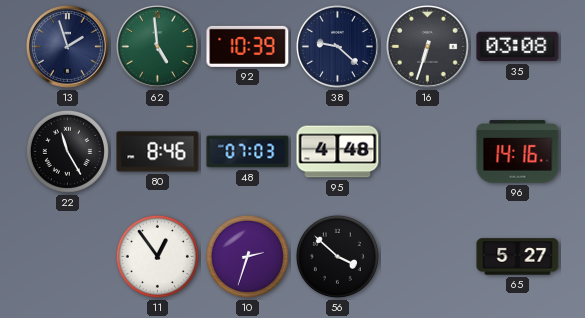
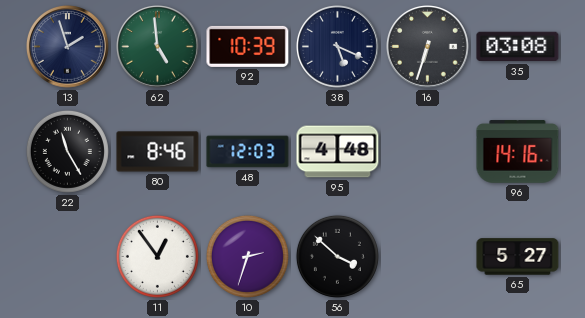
38: 9:22 -> 5:19
48: 07:03 -> 12:03
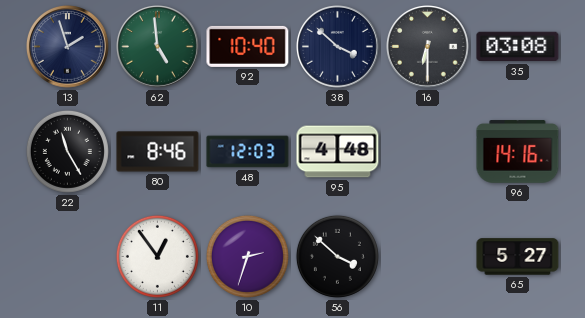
92: 10:39 -> 10:40
38: 5:19 -> 3:52
16: 6:33 -> 6:30
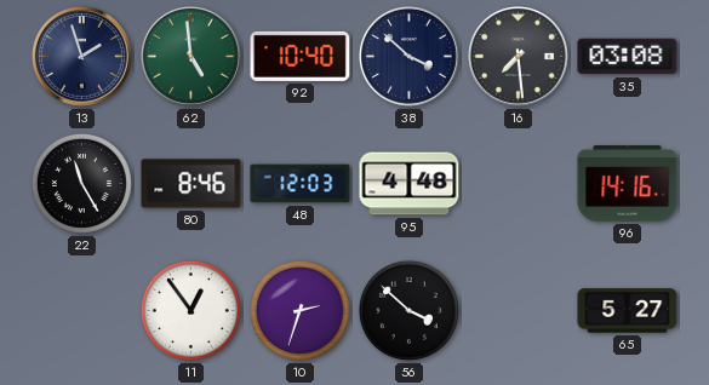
16: 6:30 -> 7:29
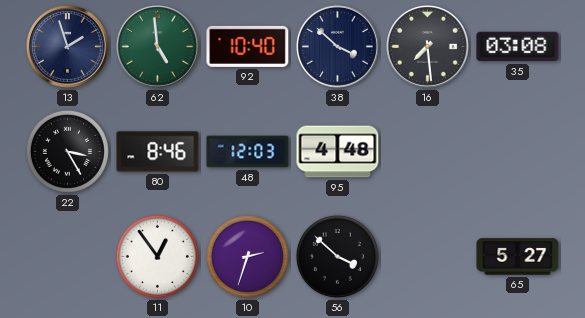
22: 11:25 -> 3:25
96: 14:16 -> none
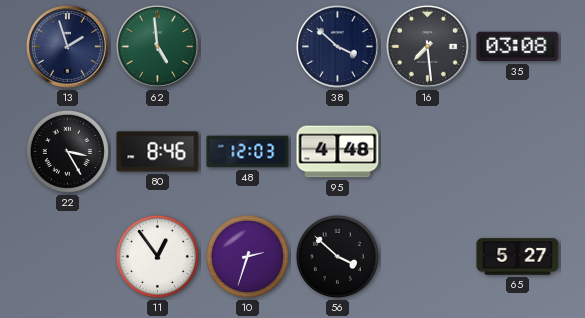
92: 10:40 -> none
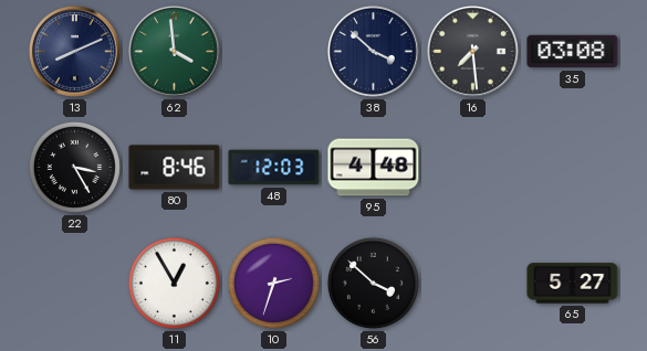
13: 1:57 -> 8:11
62: 4:59 -> 3:59
11: 12:54 -> 12:55
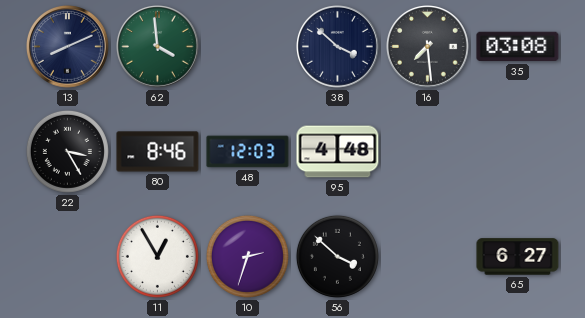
65: 5:27 -> 6:27
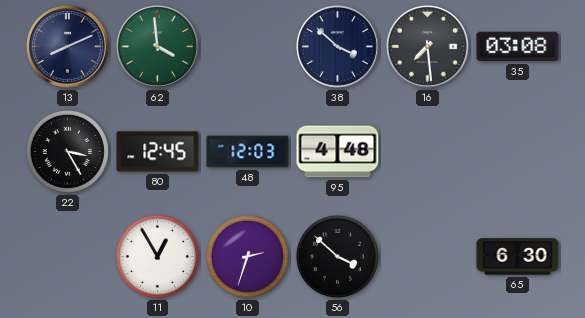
80: 8:46 -> 12:45
65: 6:27 -> 6:30
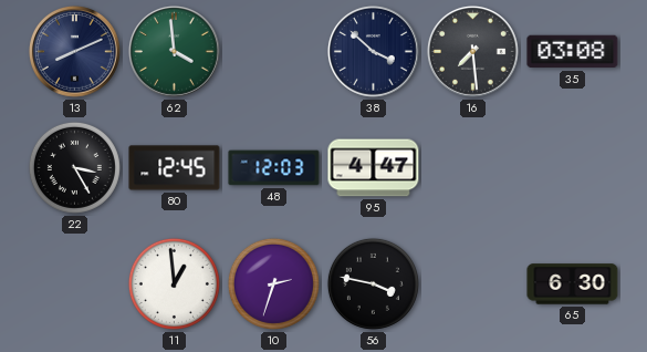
95: 4:48 -> 4:47
11: 12:55 -> 12:59
56: 3:52 -> 3:47
